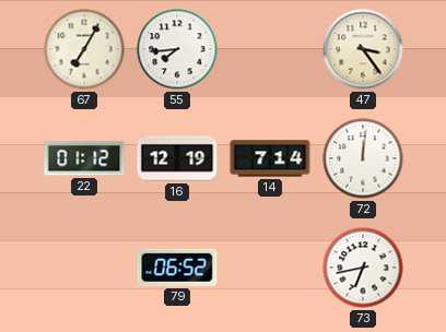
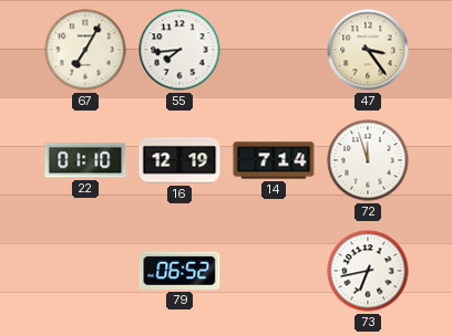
22: 01:12 -> 01:10
72: 12:01 -> 11:57
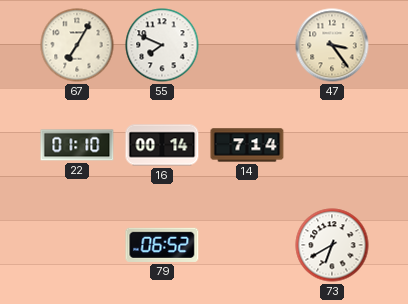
55: 7:44 -> 7:49
16: 12:19 -> 00:14
72: 11:57 -> none
73: 6:43 -> 6:40
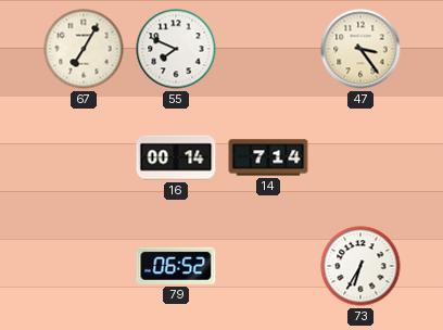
22: 01:10 -> none
73: 6:40 -> 6:35
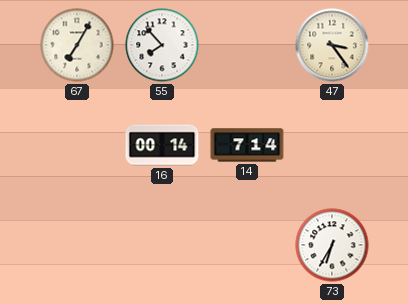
55: 7:49 -> 7:53
79: 06:52 -> none
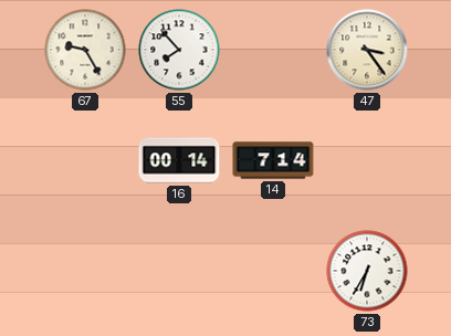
67: 7:05 -> 9:25
